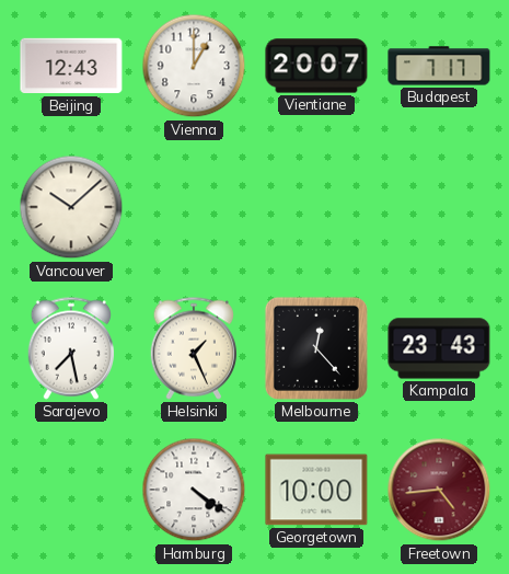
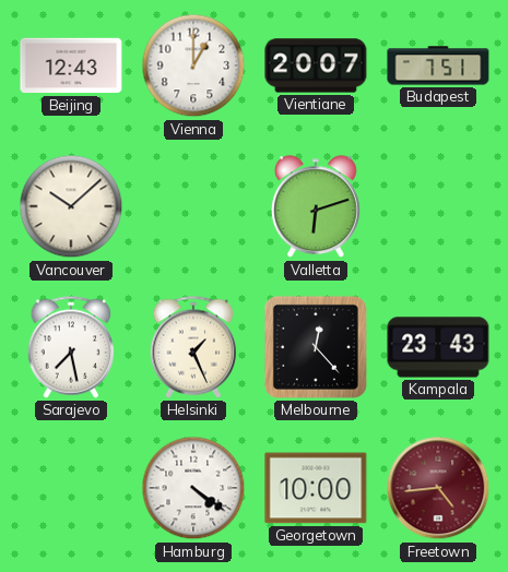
Budapest: 7:17 -> 7:51
Valletta: none -> 6:12
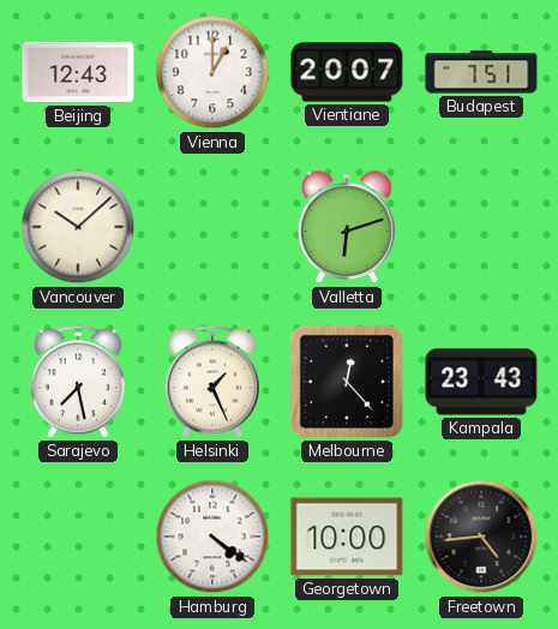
Freetown dial: burgundy -> black
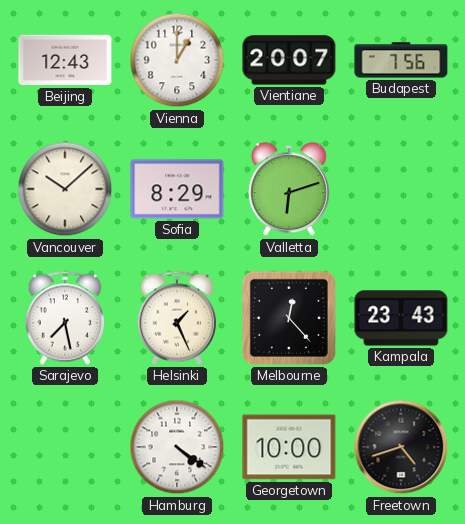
Budapest: 7:51 -> 7:56
Sofia: none -> 8:29
Freetown: 4:44 -> 4:42
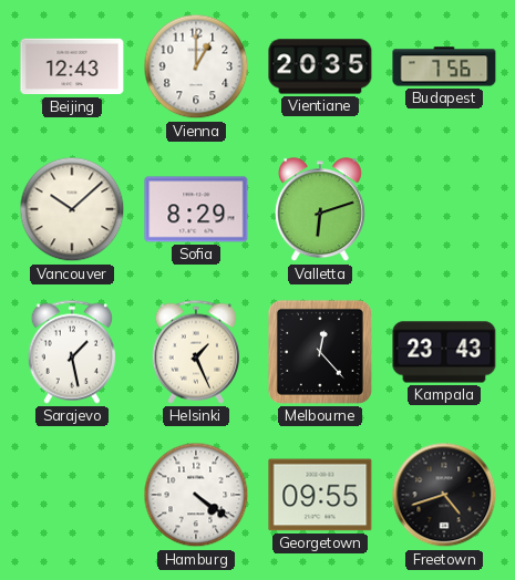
Vientiane: 20:07 -> 20:35
Sarajevo: 7:28 -> 1:28
Georgetown: 10:00 -> 09:55
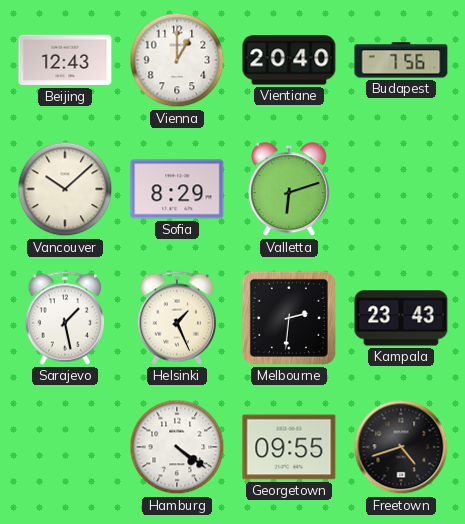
Vientiane: 20:35 -> 20:40
Melbourne: 12:23 -> 2:31
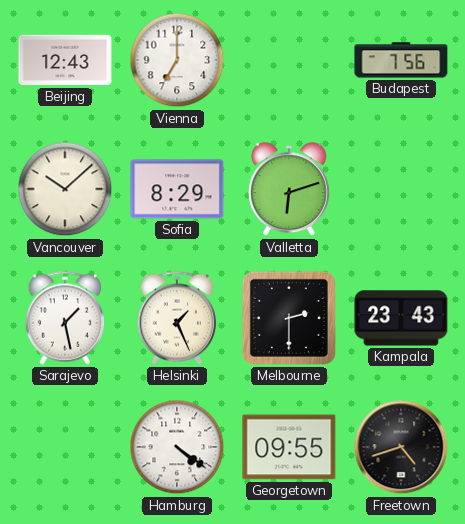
Vienna: 1:00 -> 7:00
Vientiane: 20:40 -> none
Melbourne: 2:31 -> 2:30
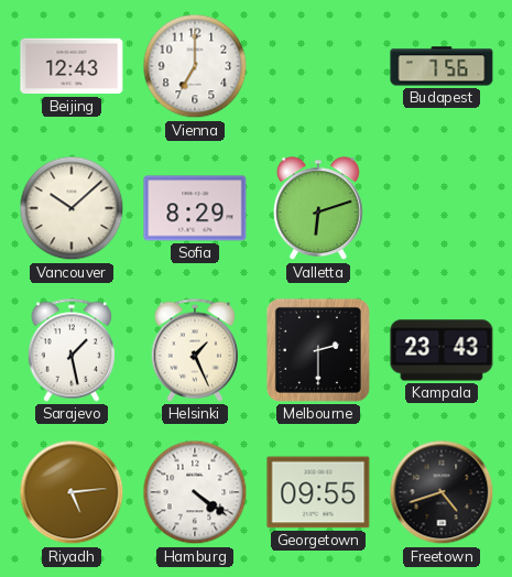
Riyadh: none -> 5:14
